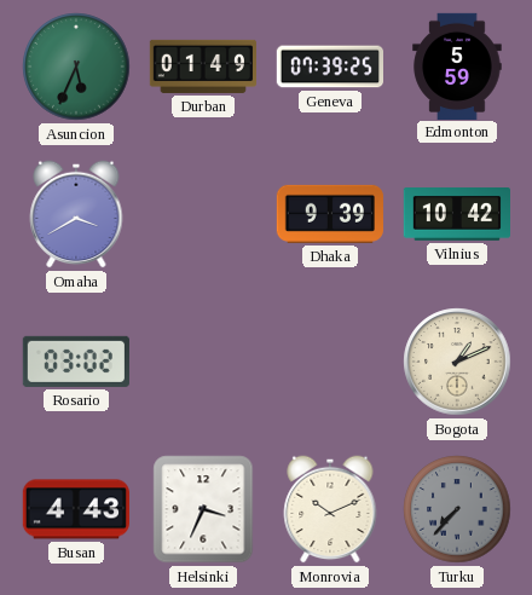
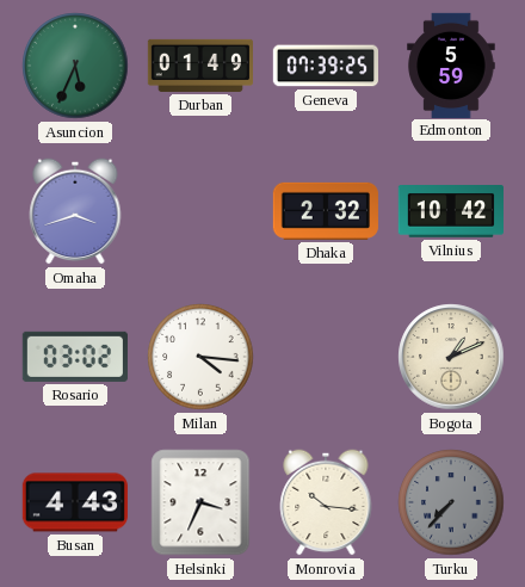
Omaha: 3:40 -> 3:42
Dhaka: 9:39 -> 2:32
Milan: none -> 4:16
Monrovia: 10:11 -> 10:16
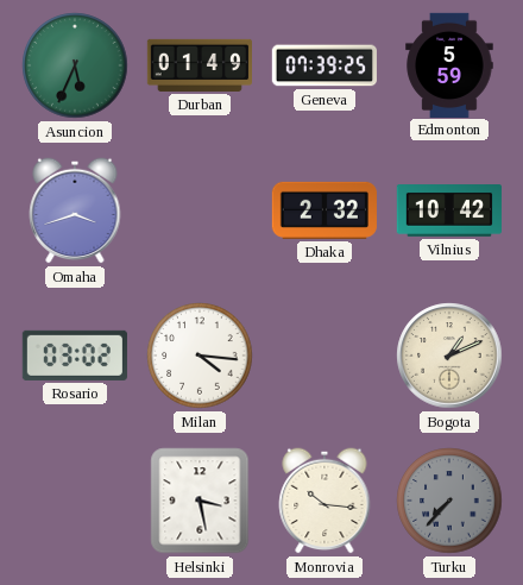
Busan: 4:43 -> none
Helsinki: 3:34 -> 3:28
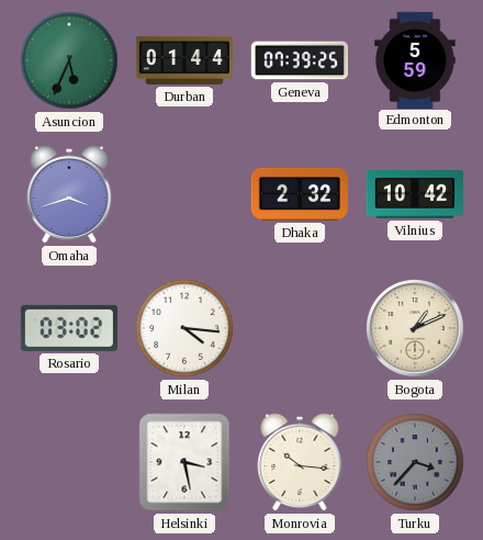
Durban: 01:49 -> 01:44
Turku: 7:37 -> 3:37
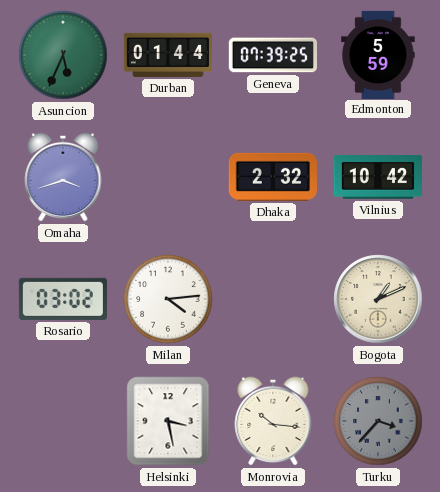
Milan: 4:16 -> 4:14
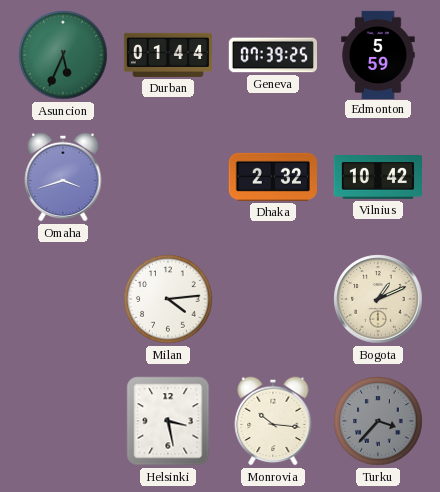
Rosario: 03:02 -> none
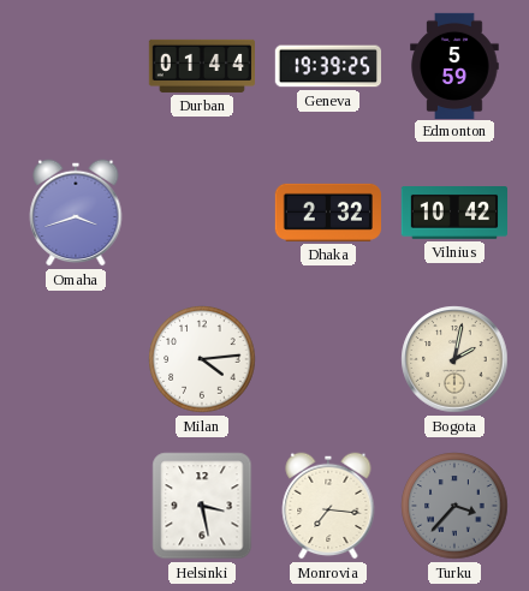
Asuncion: 5:34 -> none
Geneva: 07:39 -> 19:39
Bogota: 1:11 -> 2:02
Monrovia: 10:16 -> 7:16
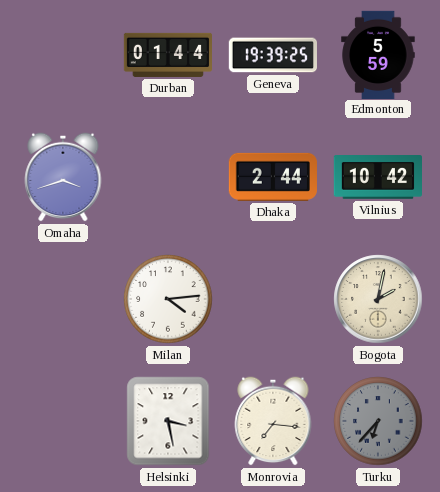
Dhaka: 2:32 -> 2:44
Turku: 3:37 -> 6:37
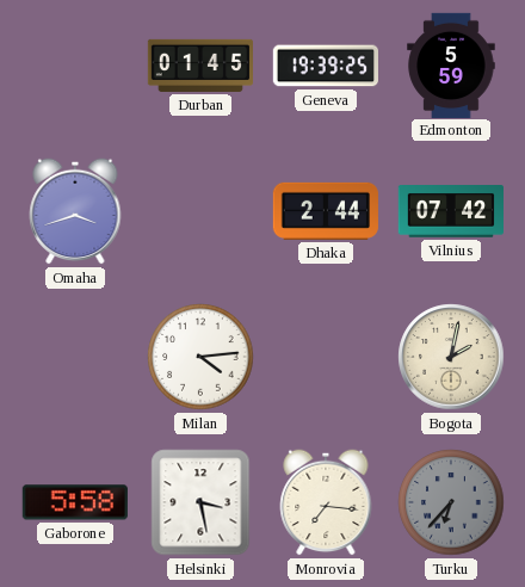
Durban: 01:44 -> 01:45
Vilnius: 10:42 -> 07:42
Gaborone: none -> 5:58
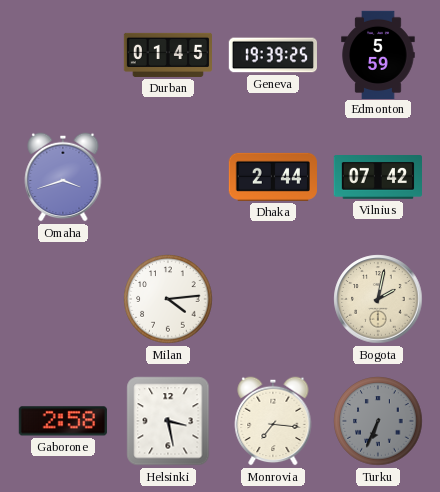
Gaborone: 5:58 -> 2:58
Turku: 6:37 -> 6:34
